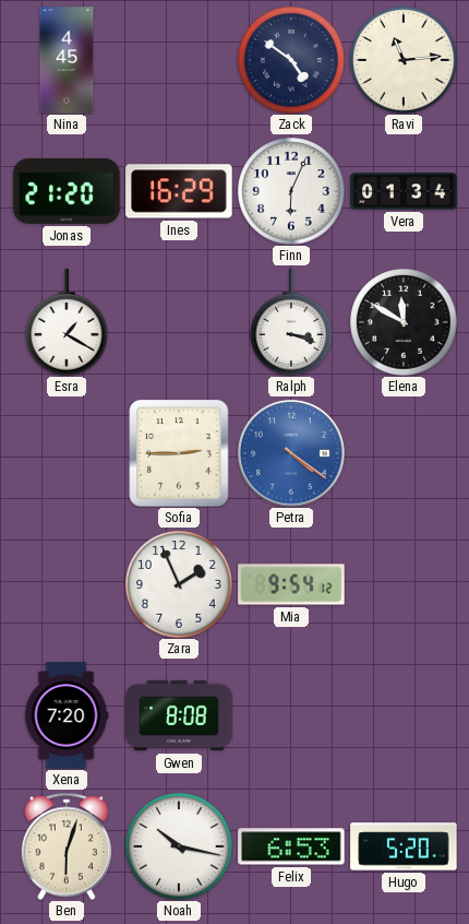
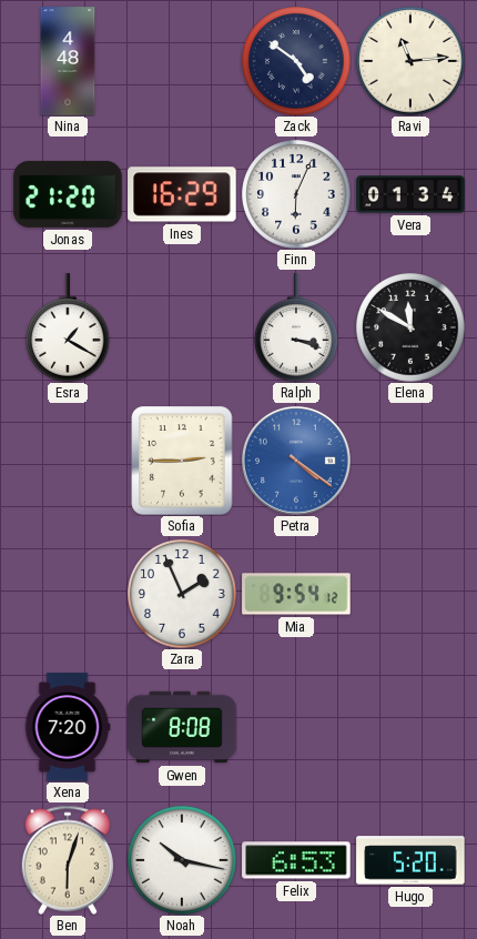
Nina: 4:45 -> 4:48
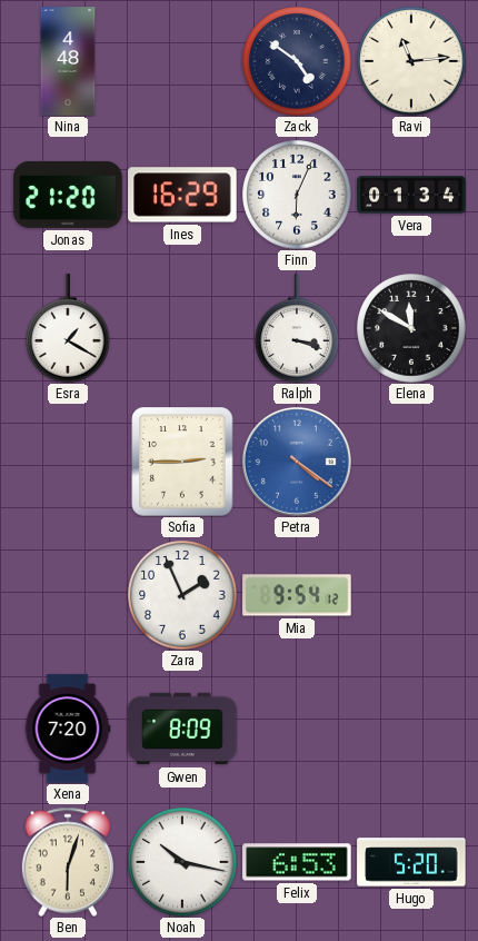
Gwen: 8:08 -> 8:09
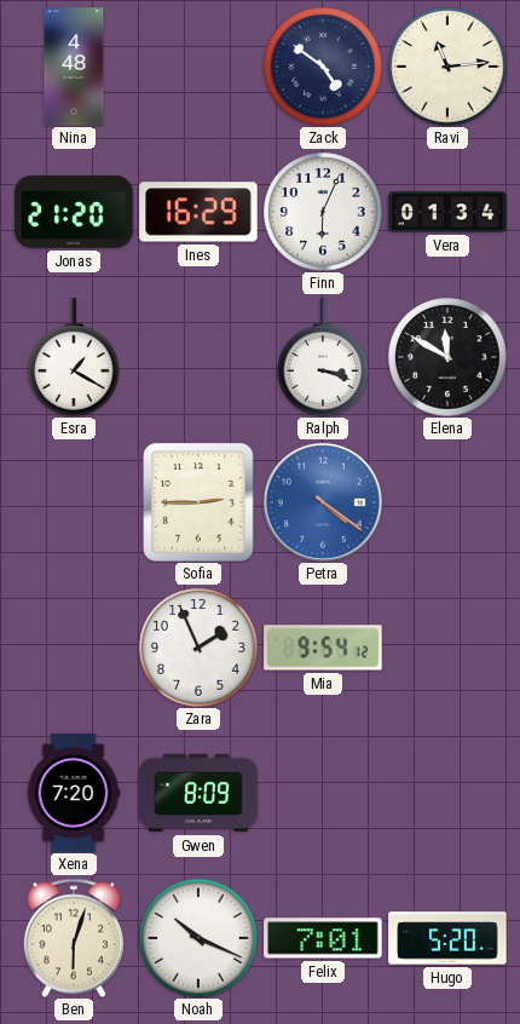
Noah: 10:17 -> 10:19
Felix: 6:53 -> 7:01
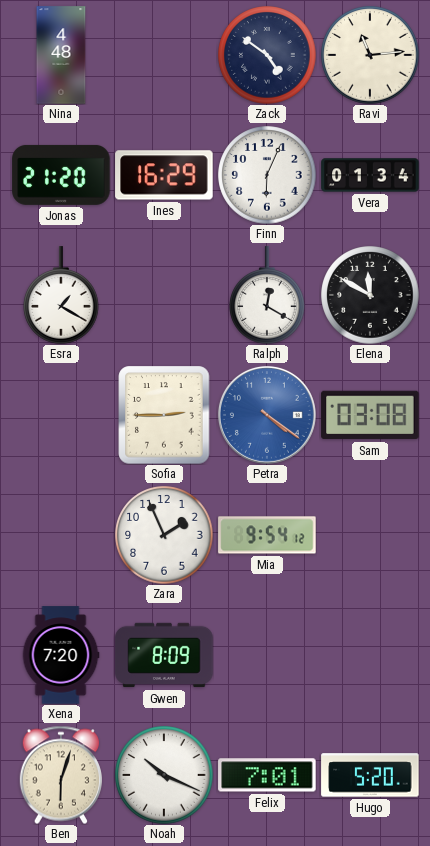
Ralph: 3:18 -> 12:20
Sam: none -> 03:08
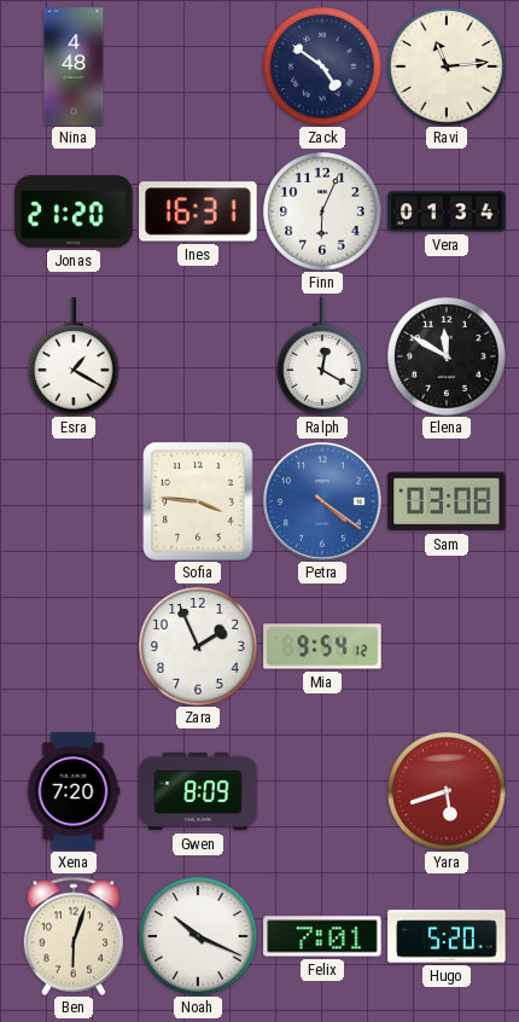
Ines: 16:29 -> 16:31
Sofia: 2:45 -> 3:46
Yara: none -> 5:42
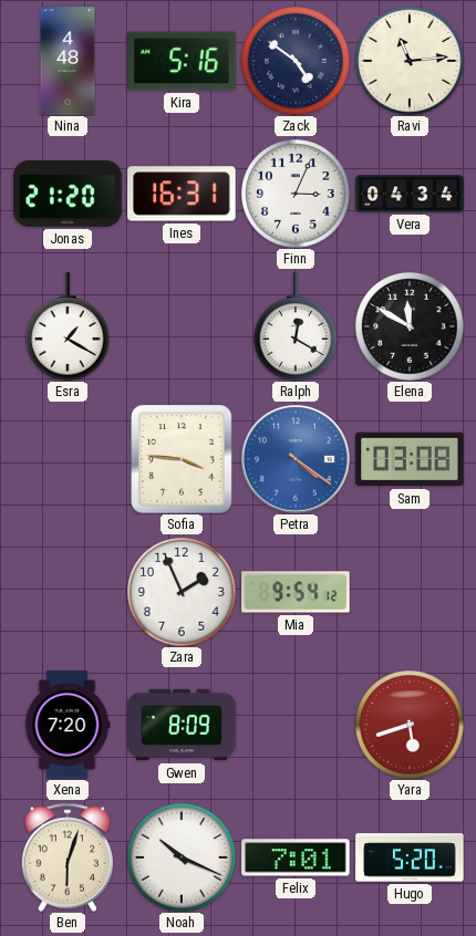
Kira: none -> 5:16
Finn: 6:04 -> 3:04
Vera: 01:34 -> 04:34
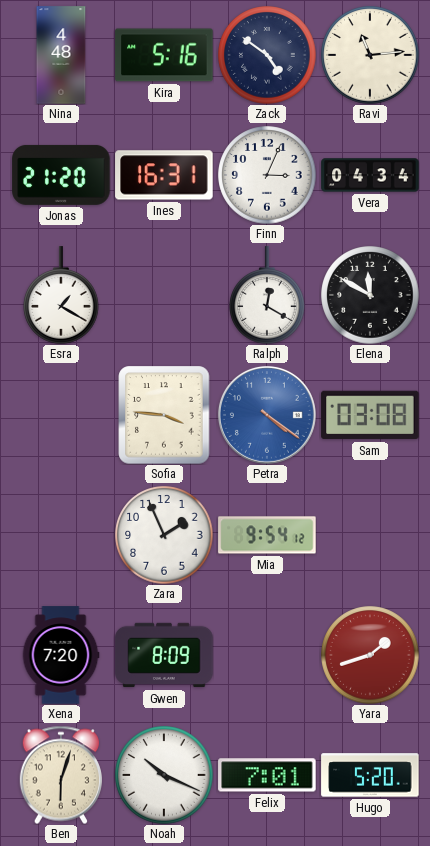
Yara: 5:42 -> 1:42
